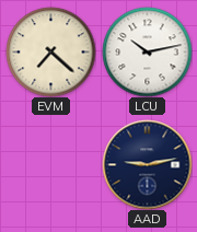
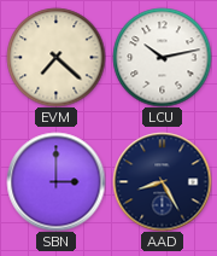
SBN: none -> 3:00
AAD: 9:13 -> 8:25
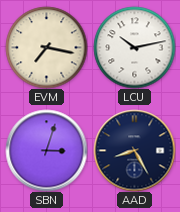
EVM: 7:22 -> 7:17
SBN: 3:00 -> 3:03
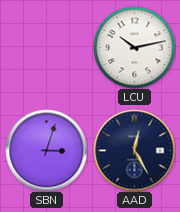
EVM: 7:17 -> none
AAD: 8:25 -> 12:25
